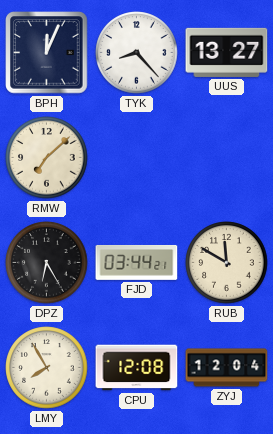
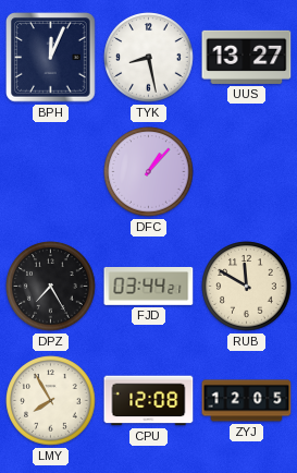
TYK: 8:23 -> 8:28
RMW: 7:08 -> none
DFC: none -> 1:07
DPZ: 6:25 -> 7:25
ZYJ: 12:04 -> 12:05
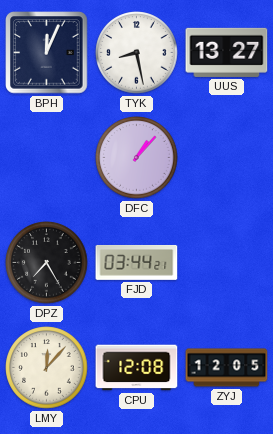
RUB: 11:50 -> none
LMY: 7:55 -> 12:07
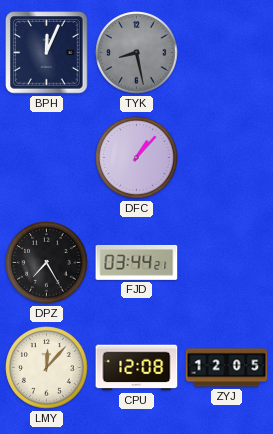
TYK dial: white -> grey
UUS: 13:27 -> none
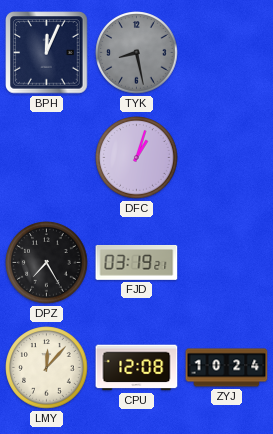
DFC: 1:07 -> 1:03
FJD: 03:44 -> 03:19
ZYJ: 12:05 -> 10:24
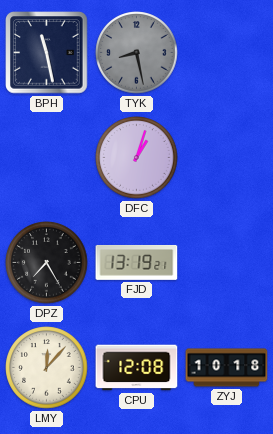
BPH: 12:04 -> 11:28
FJD: 03:19 -> 13:19
ZYJ: 10:24 -> 10:18
